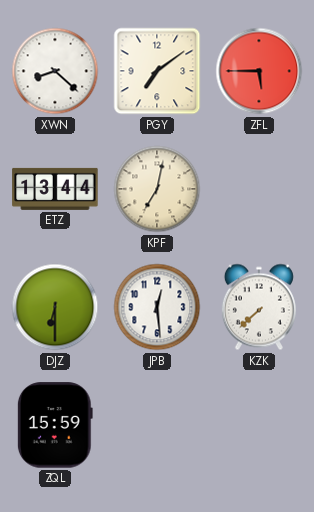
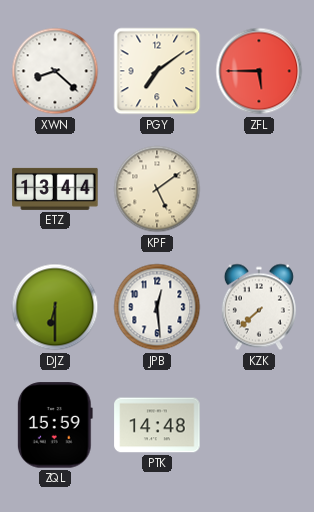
KPF: 7:02 -> 5:09
PTK: none -> 14:48
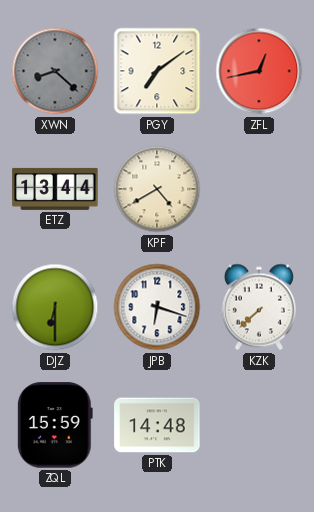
XWN dial: white -> grey
ZFL: 5:45 -> 12:43
KPF: 5:09 -> 4:40
JPB: 12:29 -> 6:18
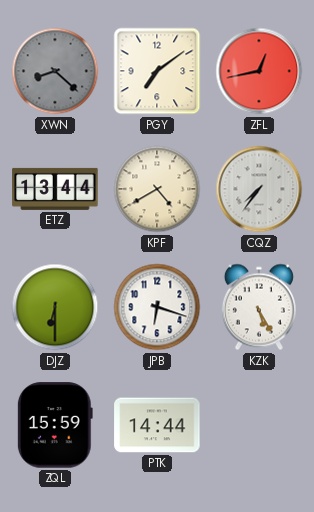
CQZ: none -> 7:36
KZK: 7:38 -> 5:25
PTK: 14:48 -> 14:44
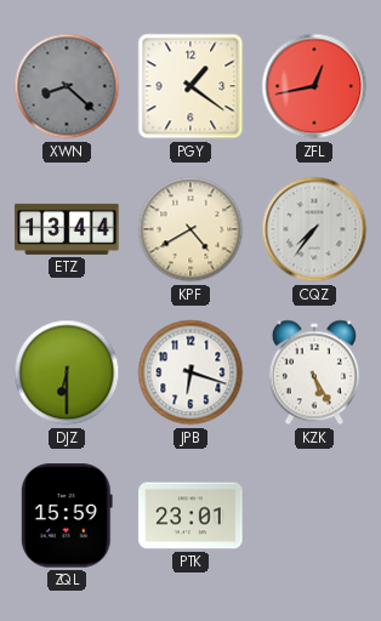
PGY: 7:09 -> 1:21
PTK: 14:44 -> 23:01
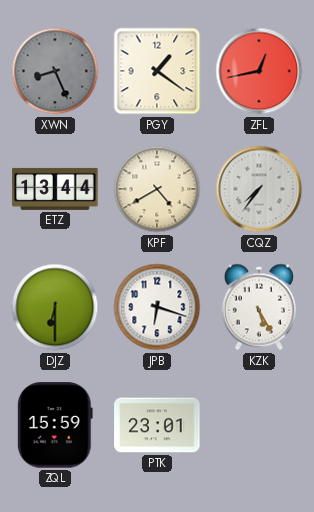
XWN: 8:22 -> 8:26
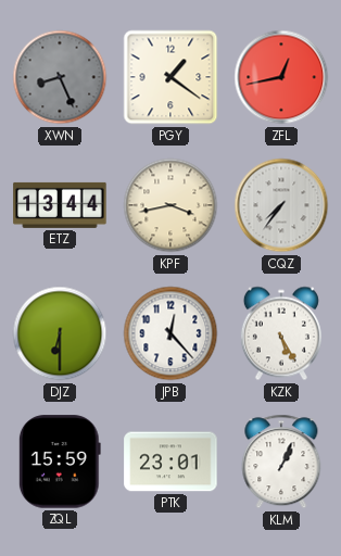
KPF: 4:40 -> 3:43
JPB: 6:18 -> 12:23
KLM: none -> 1:04
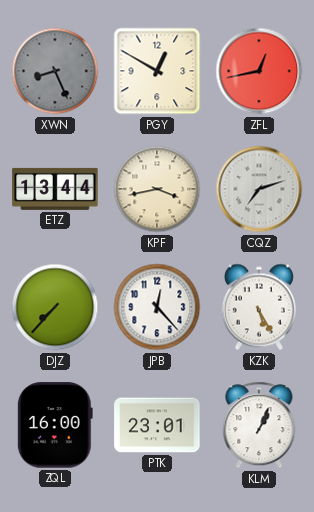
PGY: 1:21 -> 12:50
CQZ: 7:36 -> 7:12
DJZ: 6:30 -> 7:37
ZQL: 15:59 -> 16:00
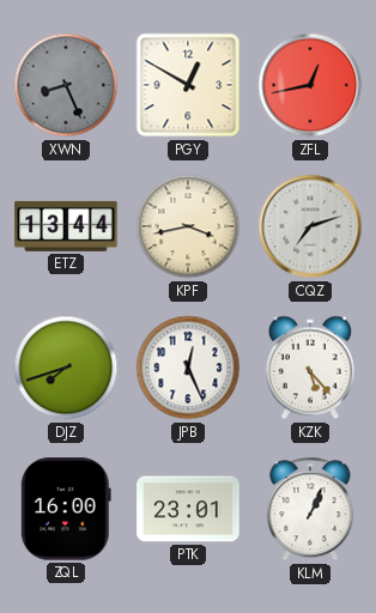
DJZ: 7:37 -> 7:42
JPB: 12:23 -> 12:26
KZK: 5:25 -> 5:23
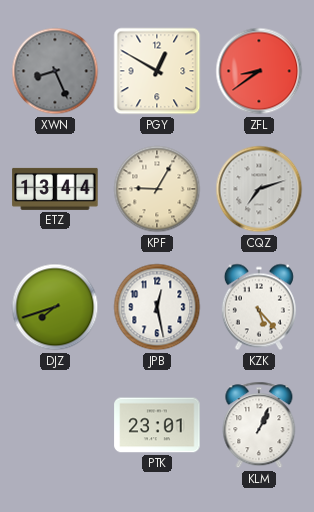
ZFL: 12:43 -> 8:39
KPF: 3:43 -> 9:05
JPB: 12:26 -> 12:28
ZQL: 16:00 -> none
